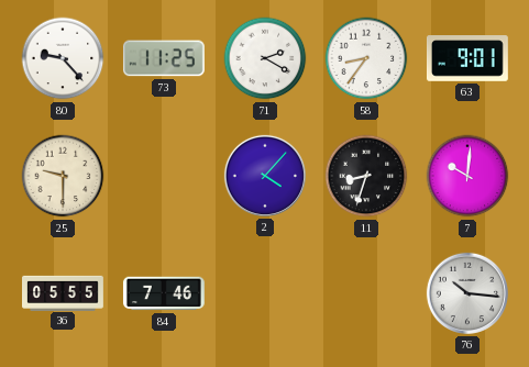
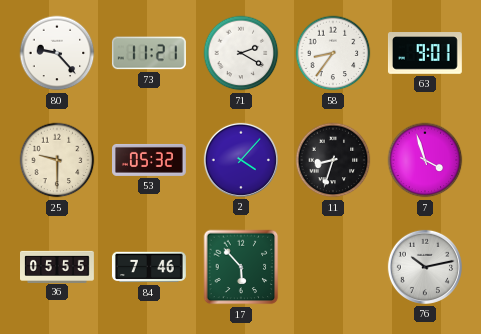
73: 11:25 -> 11:21
53: none -> 05:32
7: 10:01 -> 3:57
17: none -> 5:53
76: 10:16 -> 10:13
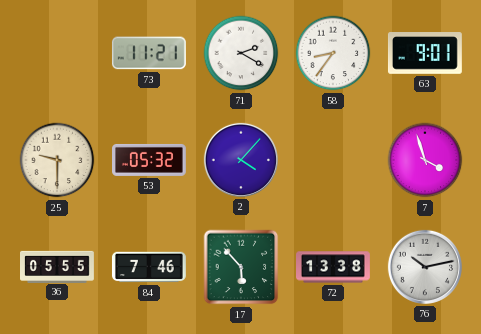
80: 9:23 -> none
11: 8:33 -> none
72: none -> 13:38
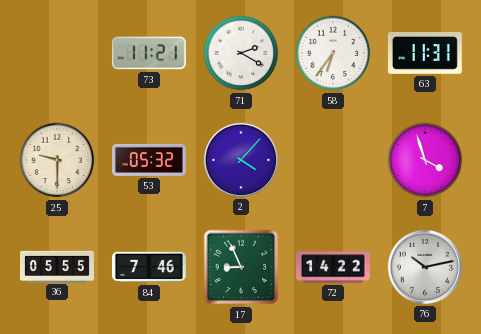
58: 8:36 -> 6:36
63: 9:01 -> 11:31
17: 5:53 -> 8:56
72: 13:38 -> 14:22
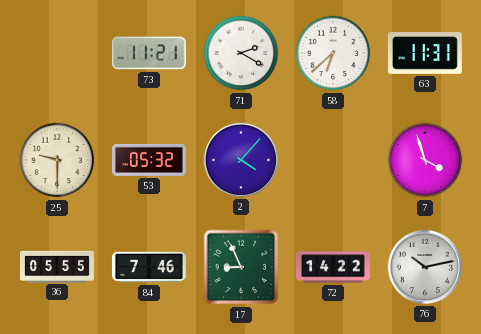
58: 6:36 -> 6:38
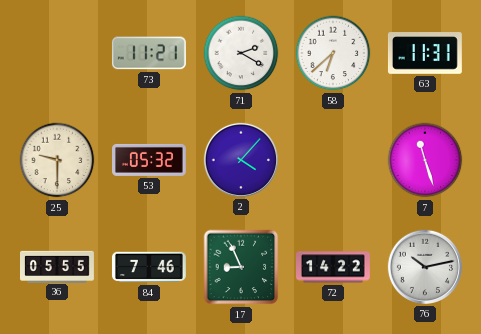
7: 3:57 -> 11:27
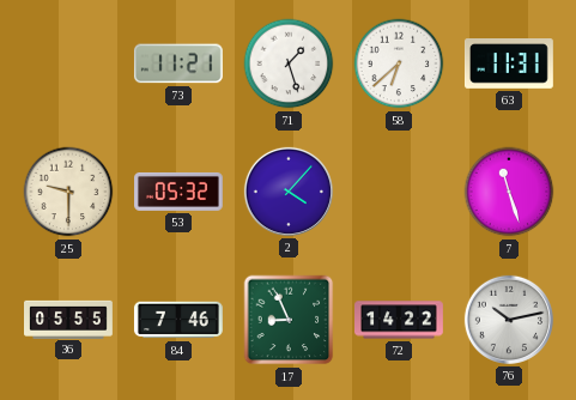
71: 2:20 -> 1:27
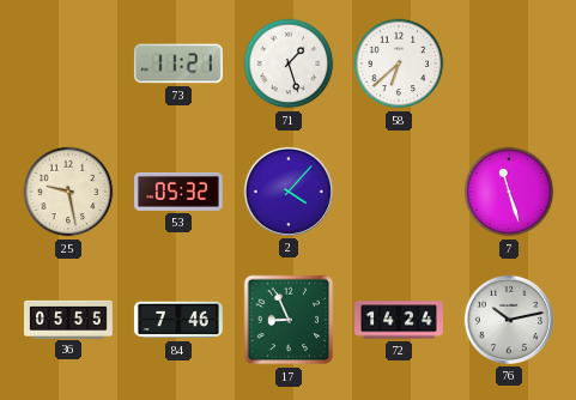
63: 11:31 -> none
25: 9:30 -> 9:28
72: 14:22 -> 14:24
